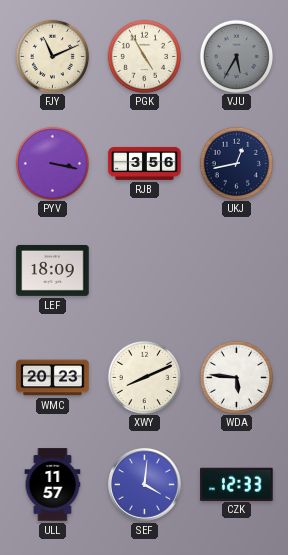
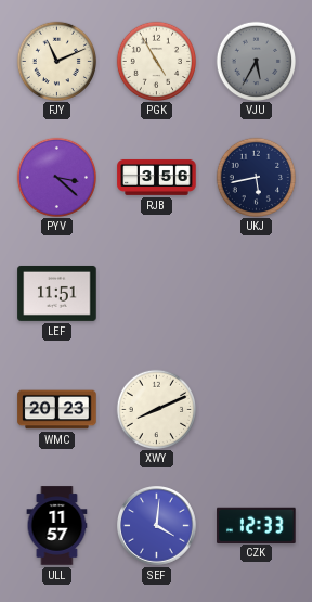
PYV: 3:17 -> 3:22
UKJ: 12:43 -> 5:43
LEF: 18:09 -> 11:51
WDA: 5:46 -> none
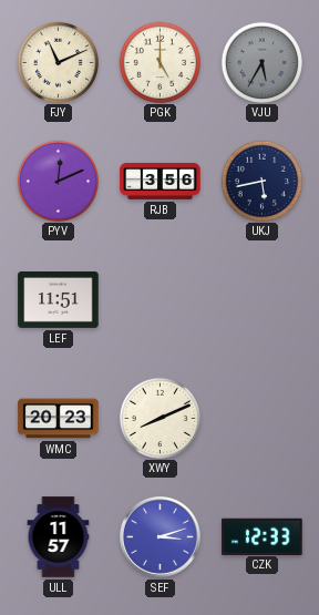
PGK: 4:55 -> 5:00
PYV: 3:22 -> 12:11
SEF: 4:01 -> 3:12
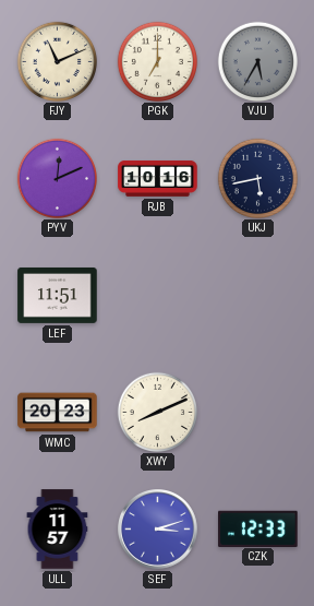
PGK: 5:00 -> 7:00
RJB: 3:56 -> 10:16
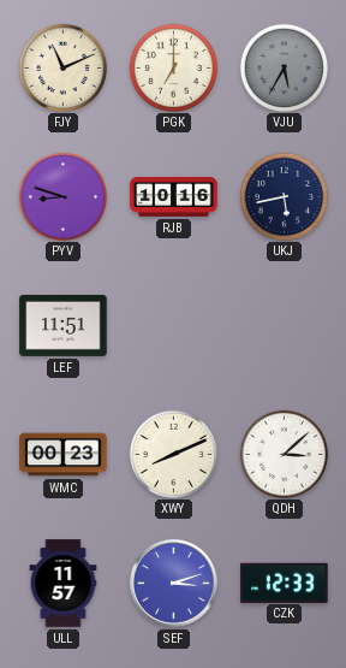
PYV: 12:11 -> 8:48
WMC: 20:23 -> 00:23
QDH: none -> 3:08
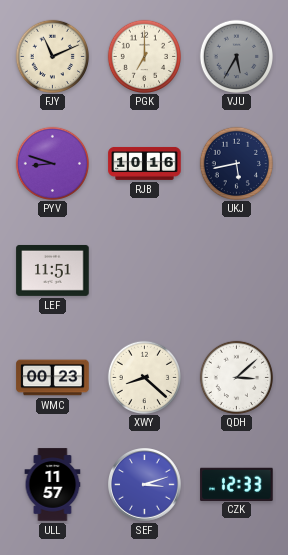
XWY: 8:11 -> 8:22
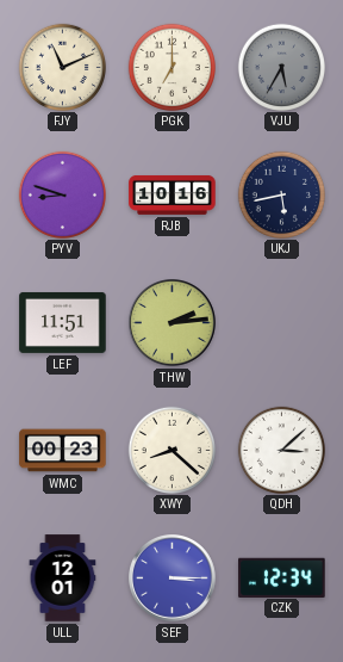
THW: none -> 2:14
ULL: 11:57 -> 12:01
SEF: 3:12 -> 3:15
CZK: 12:33 -> 12:34
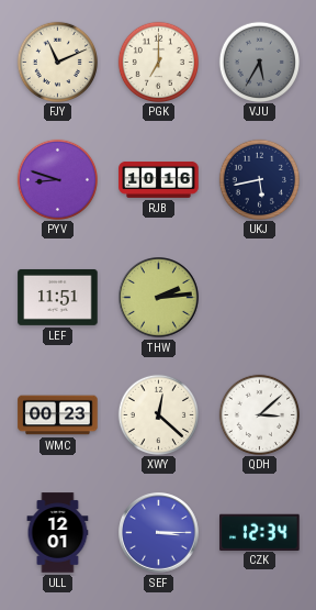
XWY: 8:22 -> 12:22
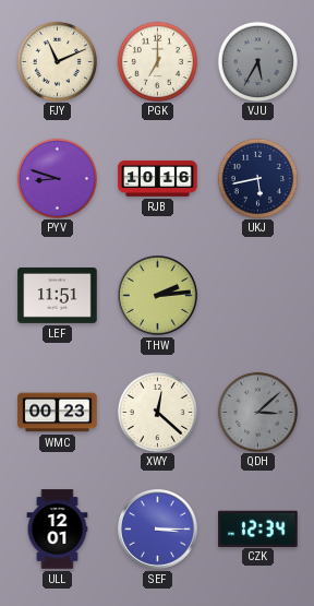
QDH dial: white -> grey
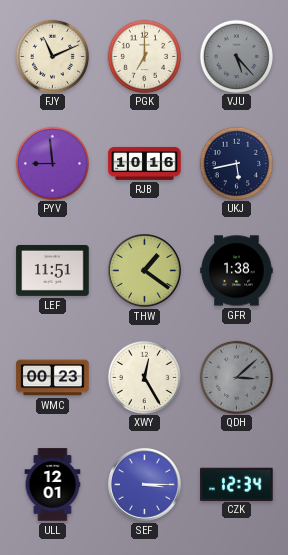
VJU: 5:35 -> 5:23
PYV: 8:48 -> 8:59
THW: 2:14 -> 1:21
GFR: none -> 1:38
XWY: 12:22 -> 12:25
